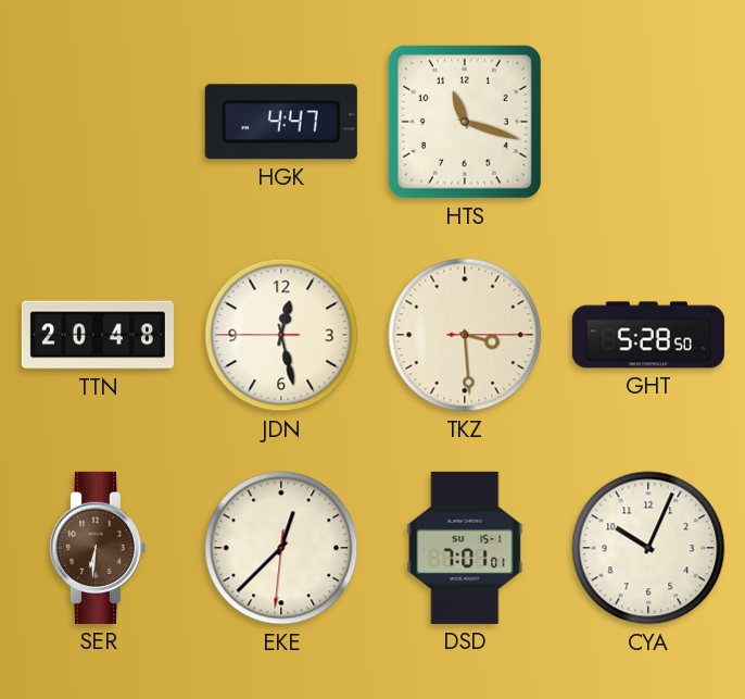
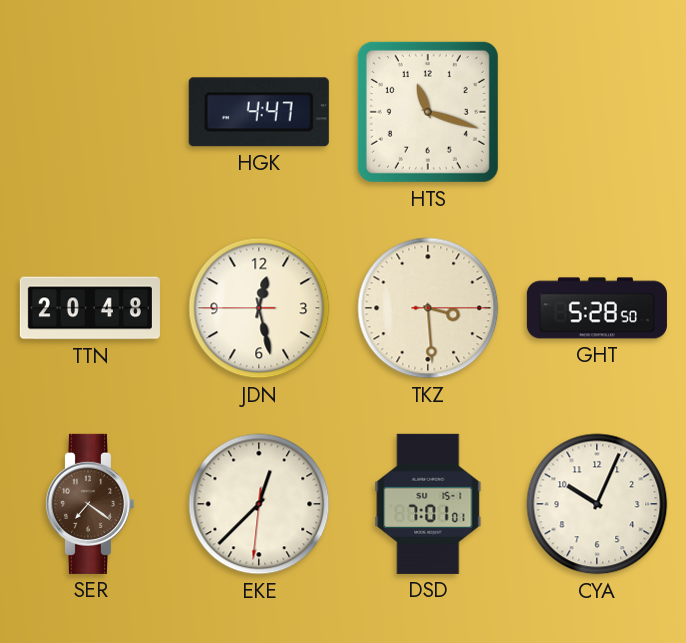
SER: 6:31 -> 7:21
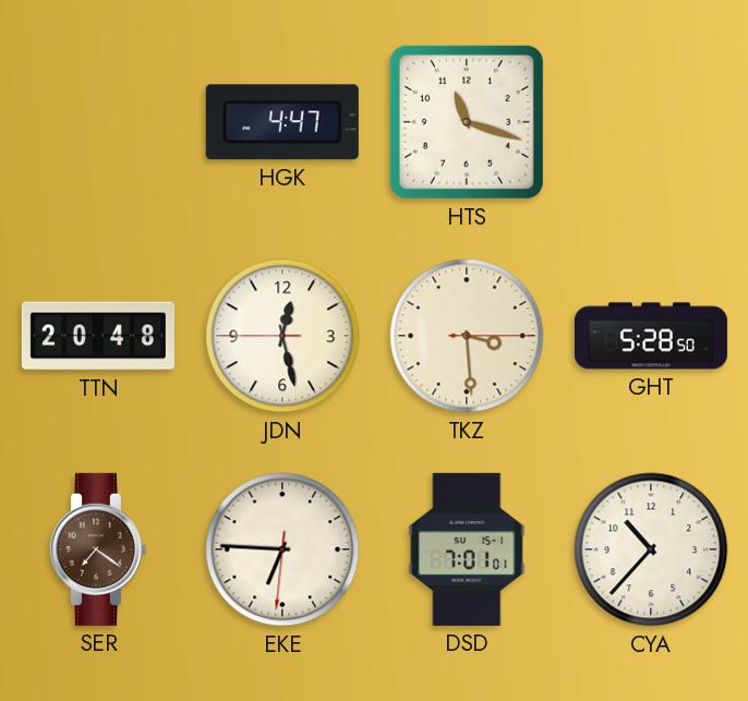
EKE: 12:37 -> 6:45
CYA: 10:04 -> 10:37
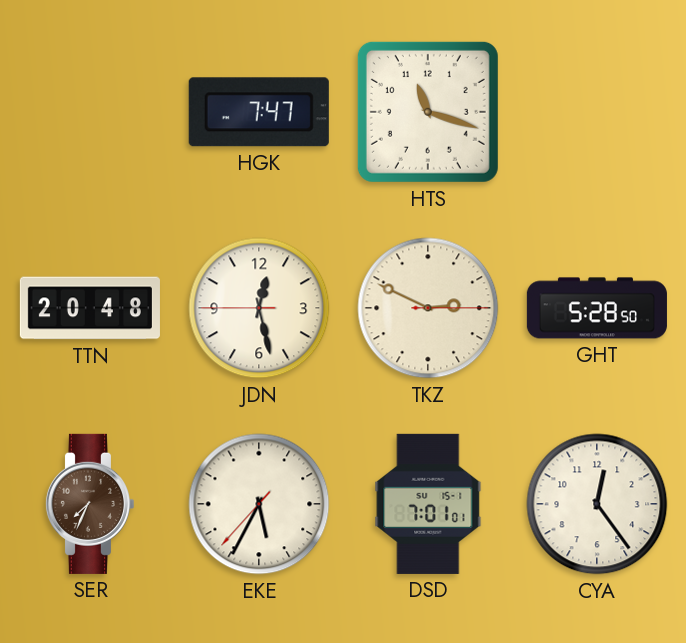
HGK: 4:47 -> 7:47
TKZ: 3:29 -> 2:49
SER: 7:21 -> 7:34
EKE: 6:45 -> 5:34
CYA: 10:37 -> 12:24
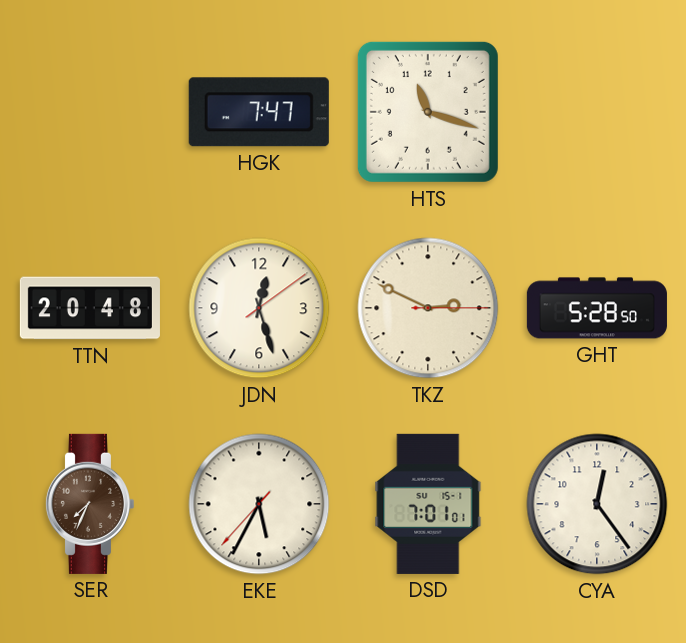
JDN: 12:27:45 -> 12:27:09
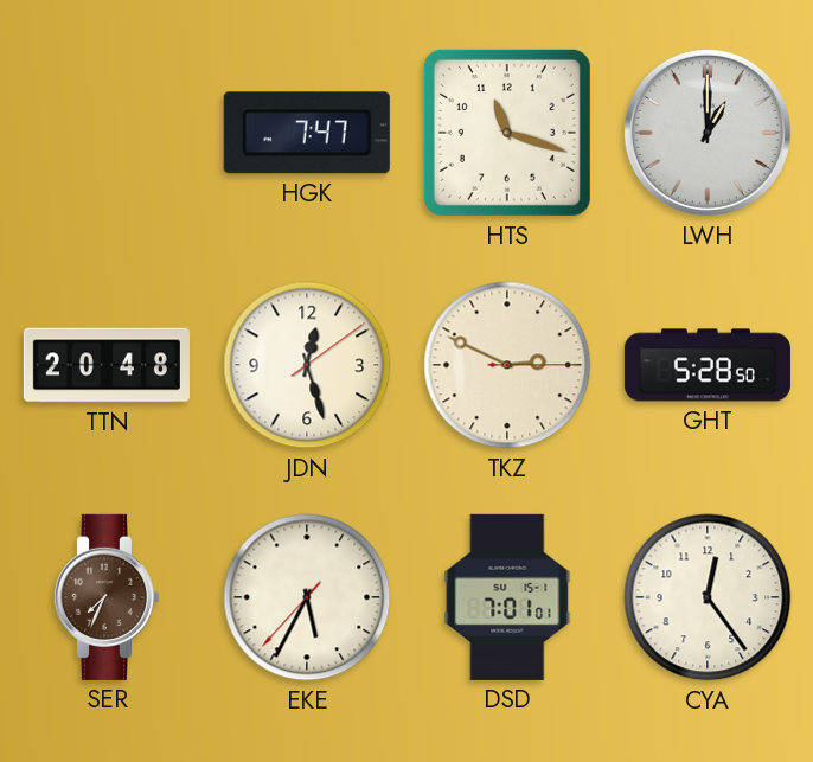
LWH: none -> 1:00
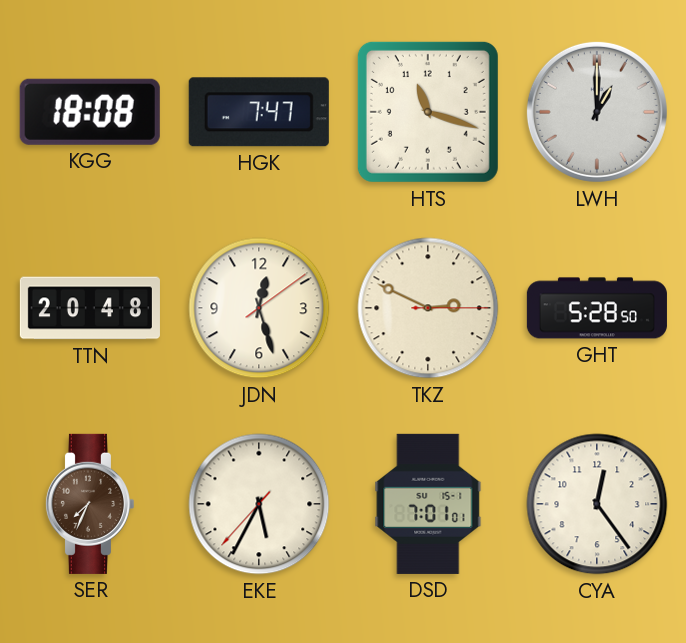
KGG: none -> 18:08
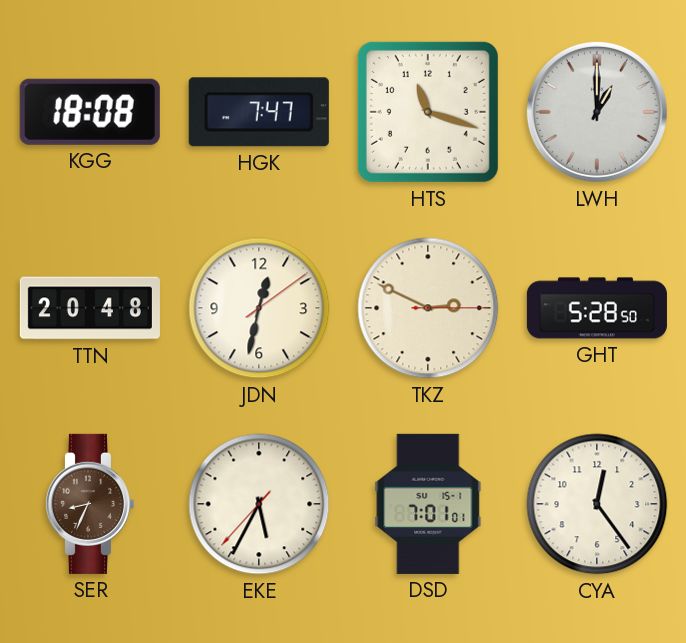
JDN: 12:27 -> 12:32
SER: 7:34 -> 8:34
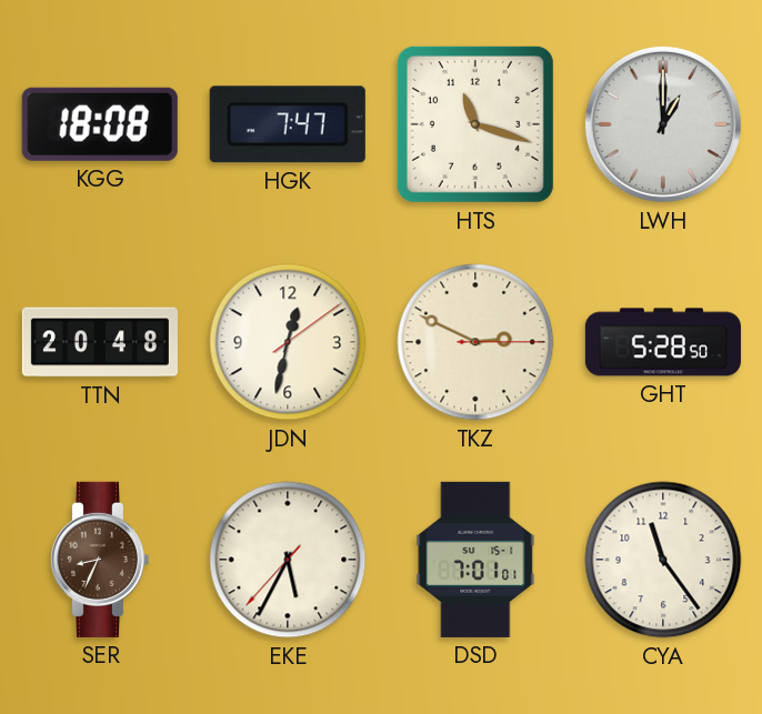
CYA: 12:24 -> 11:24
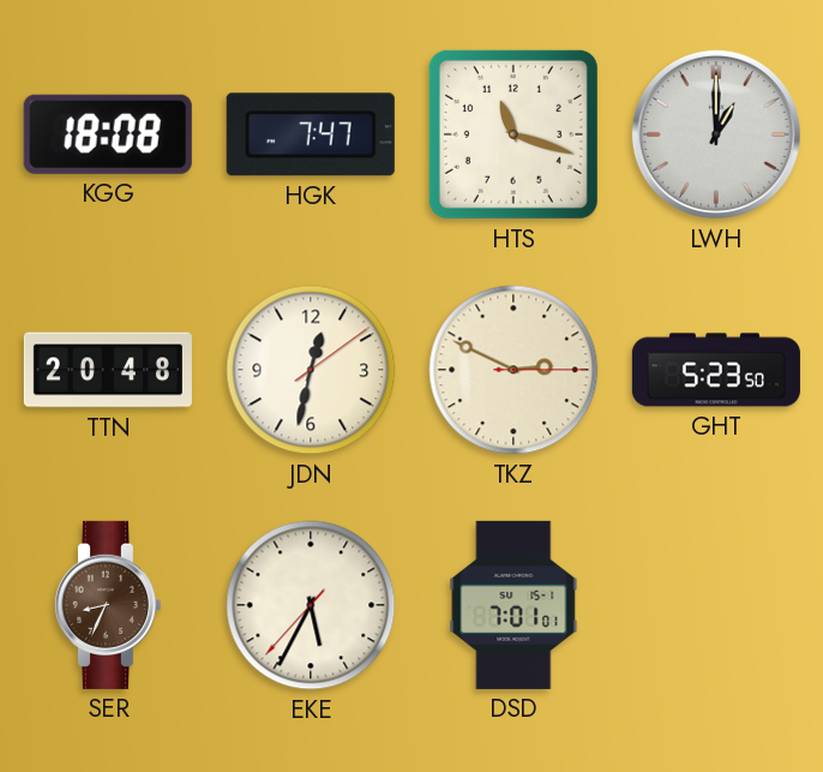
GHT: 5:28 -> 5:23
CYA: 11:24 -> none
